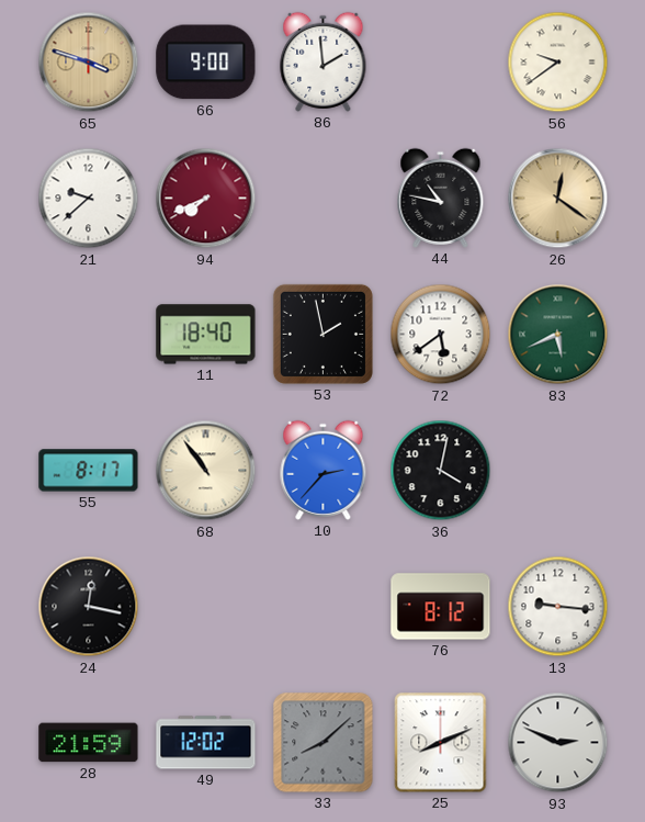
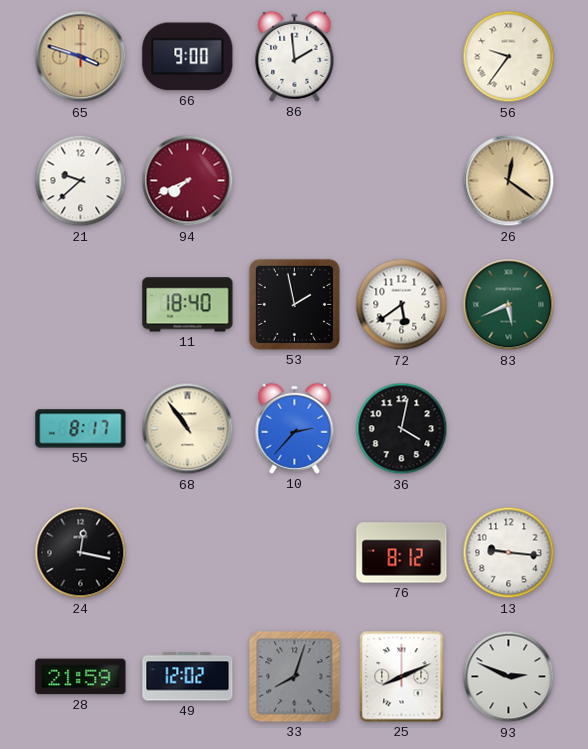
56: 9:39 -> 9:36
44: 10:47 -> none
33: 8:08 -> 8:03
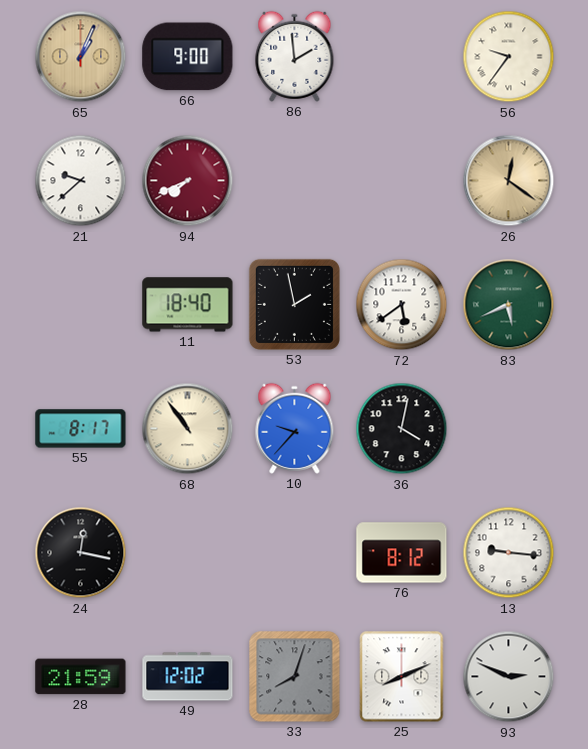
65: 3:48 -> 1:04
10: 2:37 -> 9:37
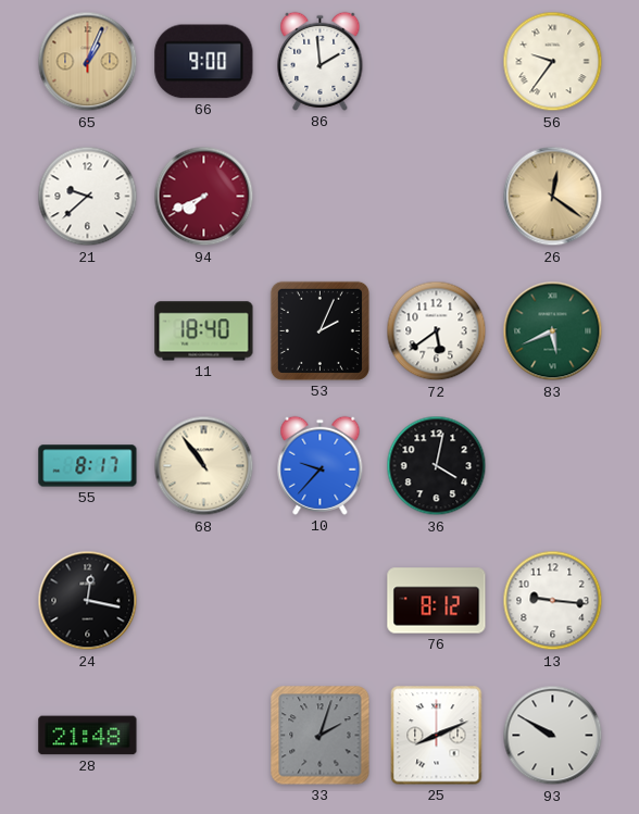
53: 1:58 -> 2:04
28: 21:59 -> 21:48
49: 12:02 -> none
33: 8:03 -> 2:03
93: 2:49 -> 9:50
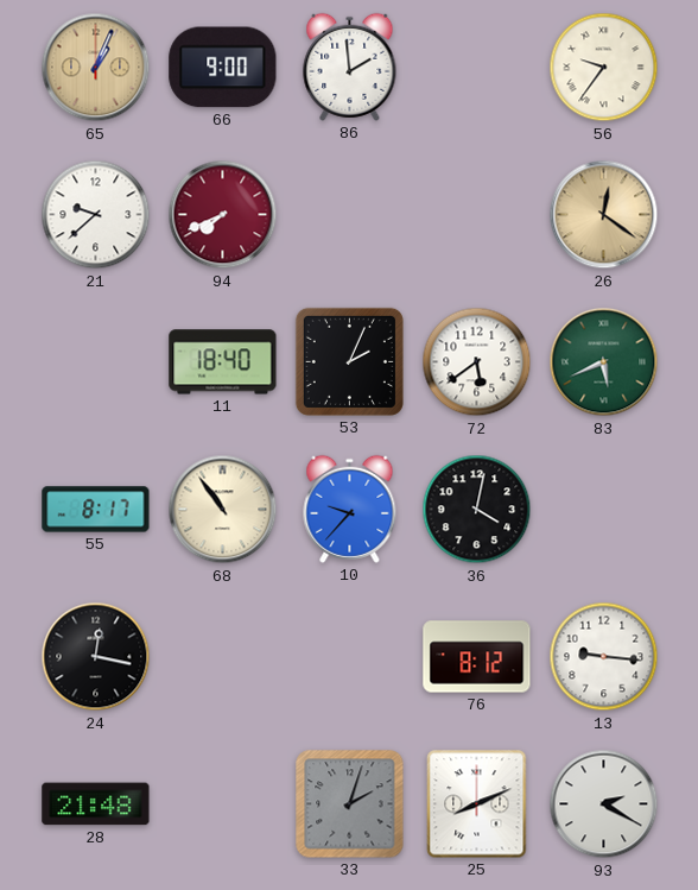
93: 9:50 -> 2:20
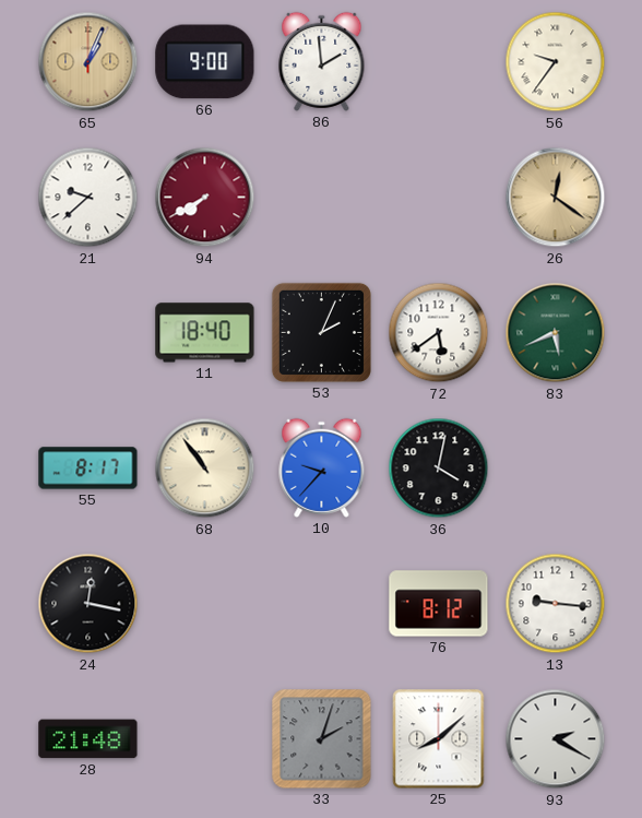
94: 7:41 -> 7:40
25: 8:11 -> 8:08
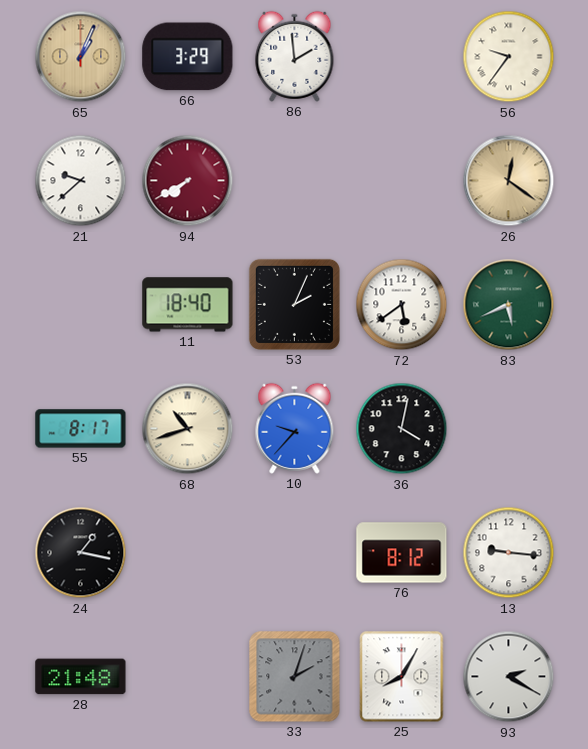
66: 9:00 -> 3:29
68: 10:54 -> 10:42
24: 12:17 -> 1:17
25: 8:08 -> 8:05
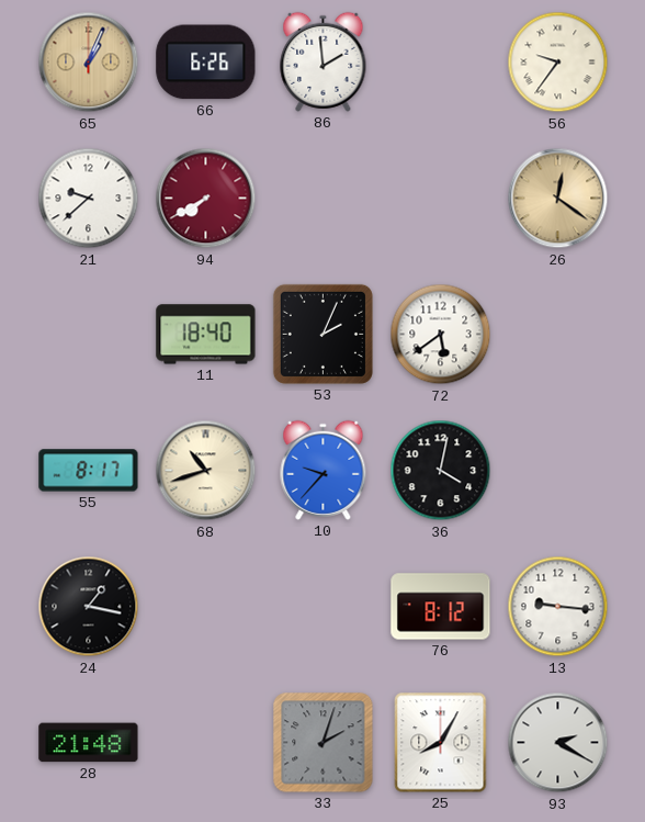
66: 3:29 -> 6:26
83: 5:41 -> none
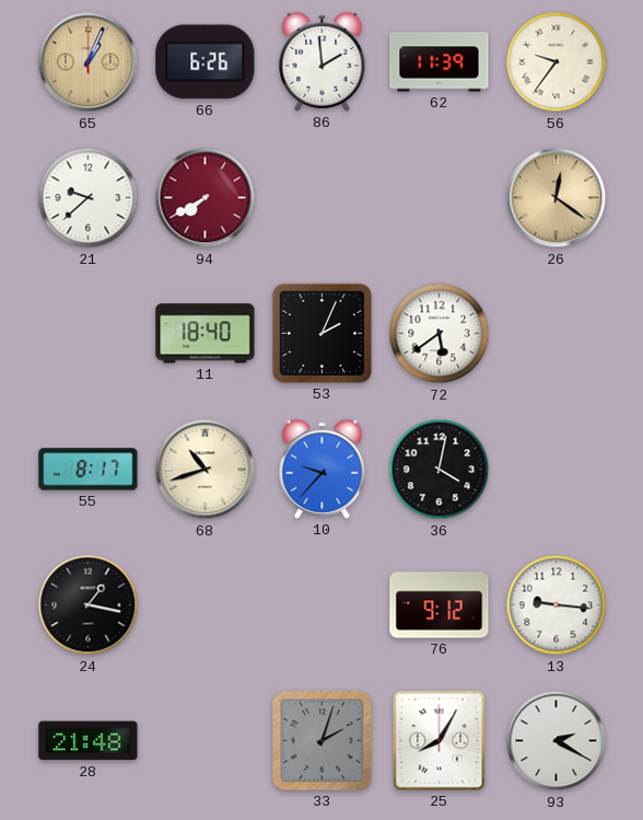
62: none -> 11:39
76: 8:12 -> 9:12
